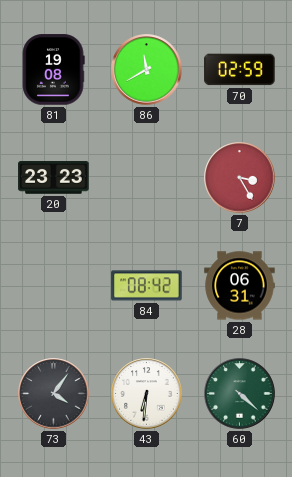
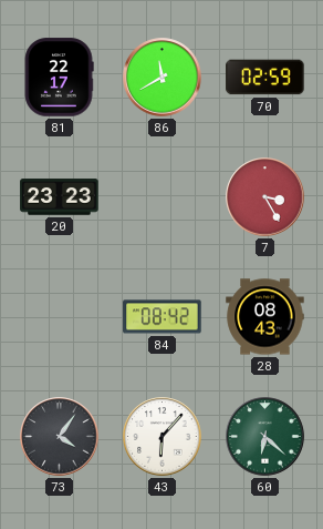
81: 19:08 -> 22:17
28: 06:31 -> 08:43
43: 6:31 -> 6:07
60: 4:22 -> 6:22
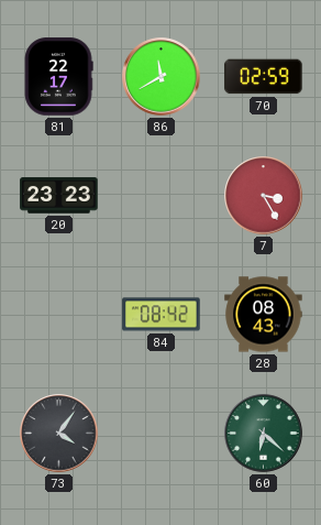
43: 6:07 -> none
